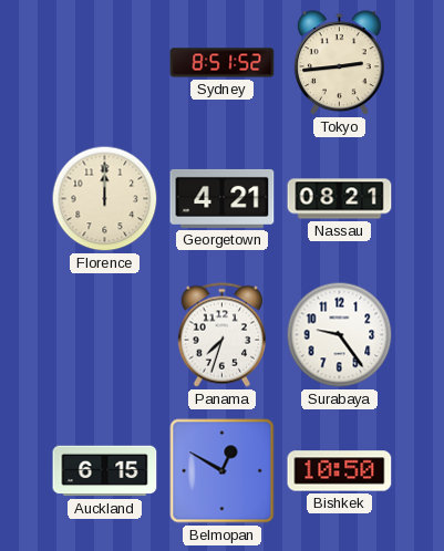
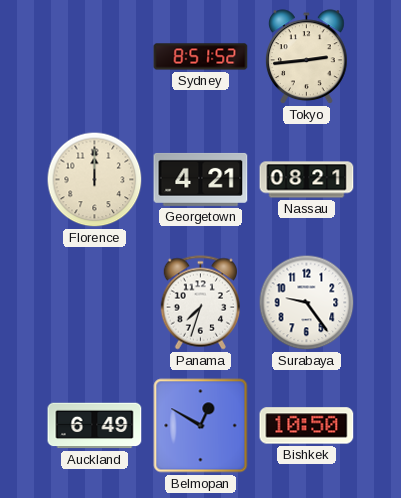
Auckland: 6:15 -> 6:49
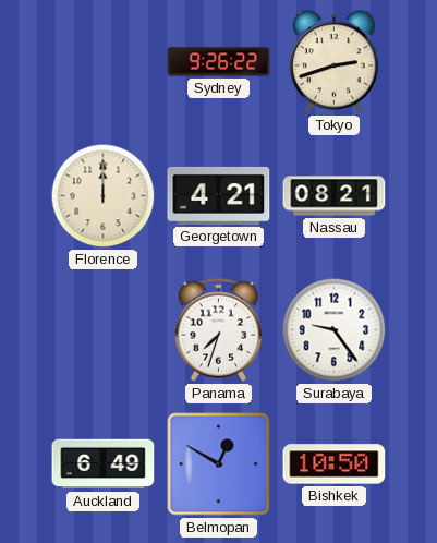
Sydney: 8:51 -> 9:26
Tokyo: 2:44 -> 2:42
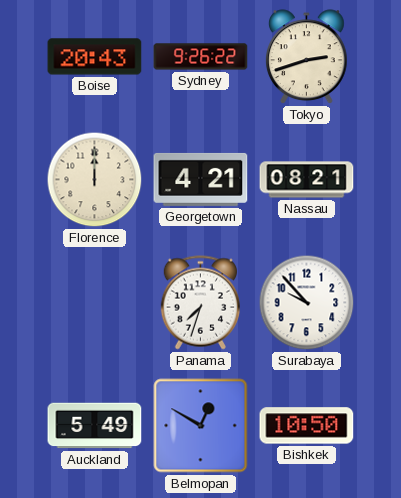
Boise: none -> 20:43
Surabaya: 9:24 -> 9:53
Auckland: 6:49 -> 5:49
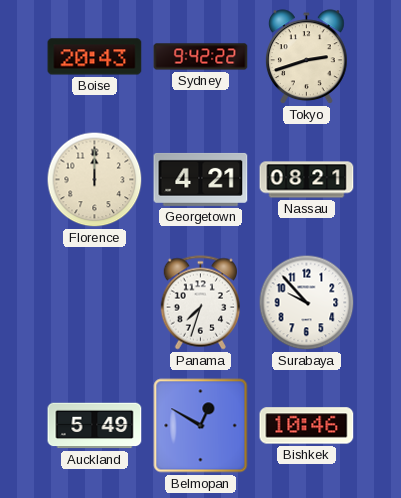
Sydney: 9:26 -> 9:42
Bishkek: 10:50 -> 10:46
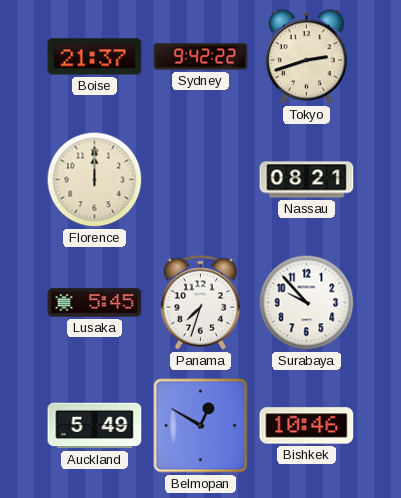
Boise: 20:43 -> 21:37
Georgetown: 4:21 -> none
Lusaka: none -> 5:45
